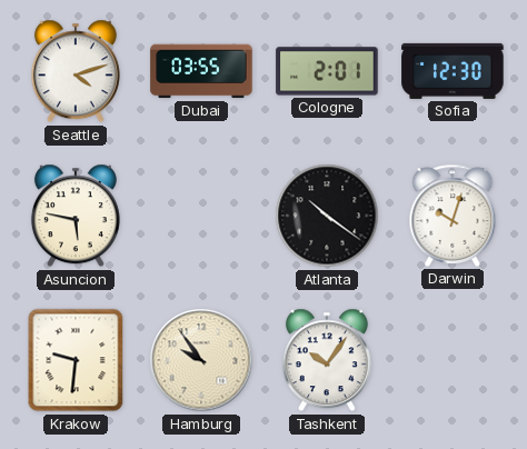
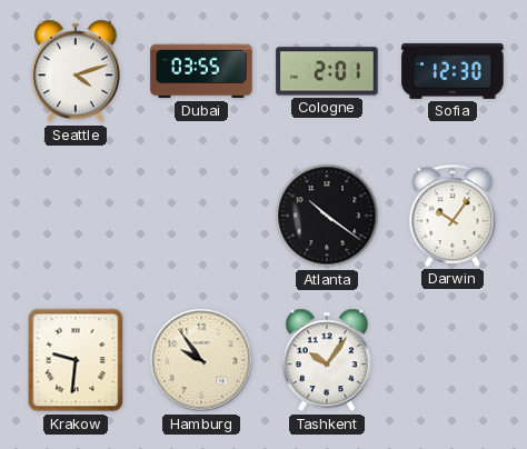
Asuncion: 5:47 -> none
Darwin: 10:03 -> 10:06
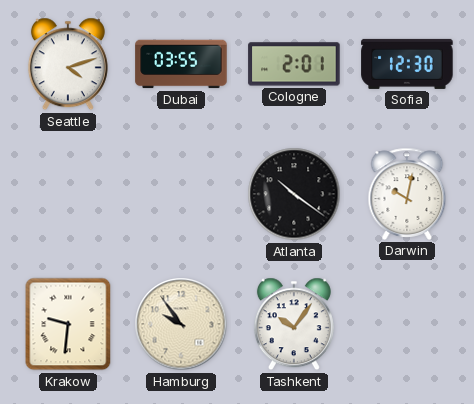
Darwin: 10:06 -> 10:02
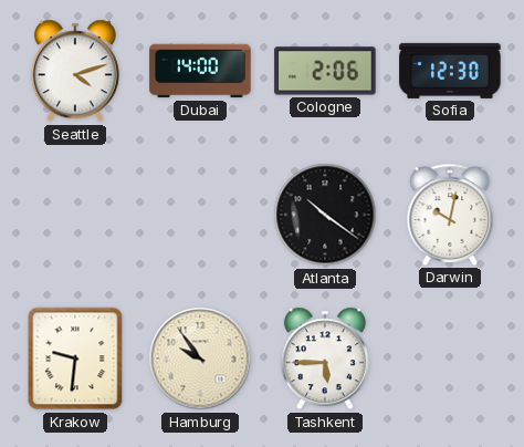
Dubai: 03:55 -> 14:00
Cologne: 2:01 -> 2:06
Tashkent: 10:06 -> 5:45
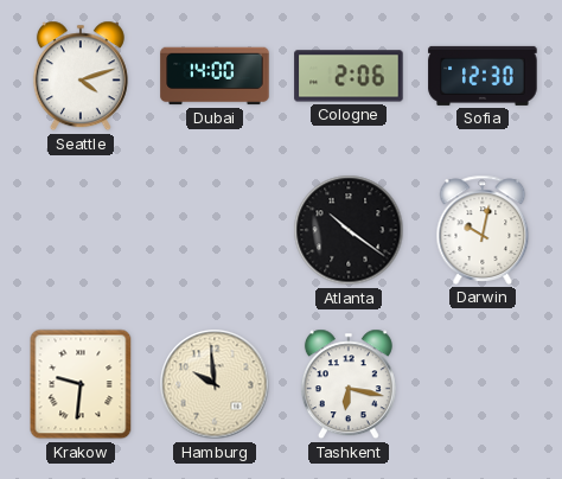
Hamburg: 9:54 -> 9:59
Tashkent: 5:45 -> 6:17
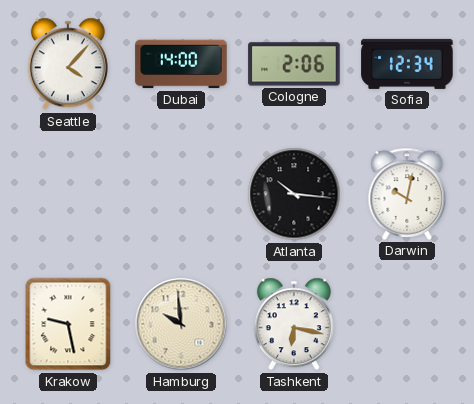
Seattle: 4:12 -> 4:07
Sofia: 12:30 -> 12:34
Atlanta: 10:21 -> 10:16
Krakow: 9:31 -> 9:28
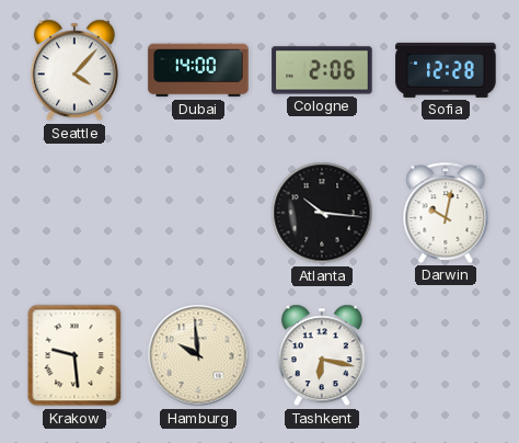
Sofia: 12:34 -> 12:28
Krakow: 9:28 -> 9:29
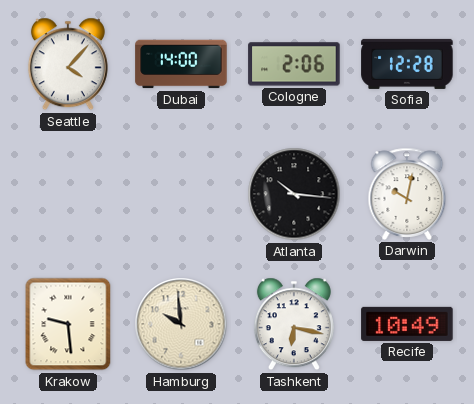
Recife: none -> 10:49
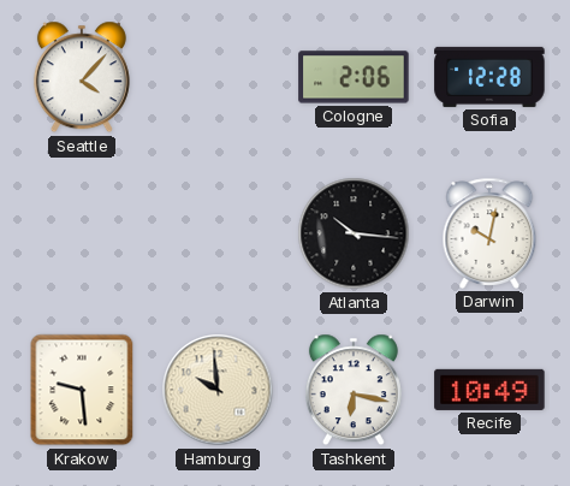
Dubai: 14:00 -> none
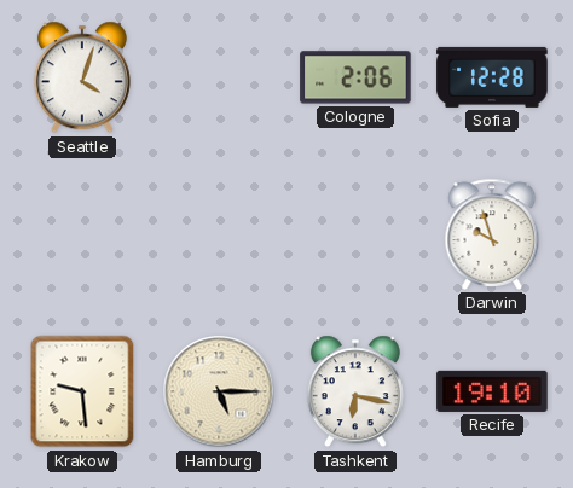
Seattle: 4:07 -> 4:03
Atlanta: 10:16 -> none
Darwin: 10:02 -> 9:57
Hamburg: 9:59 -> 5:15
Recife: 10:49 -> 19:10
